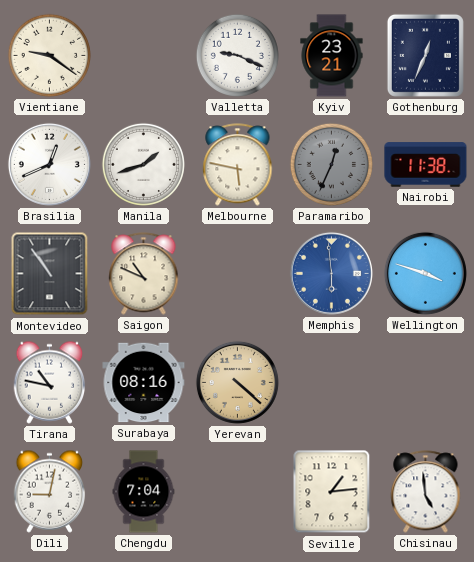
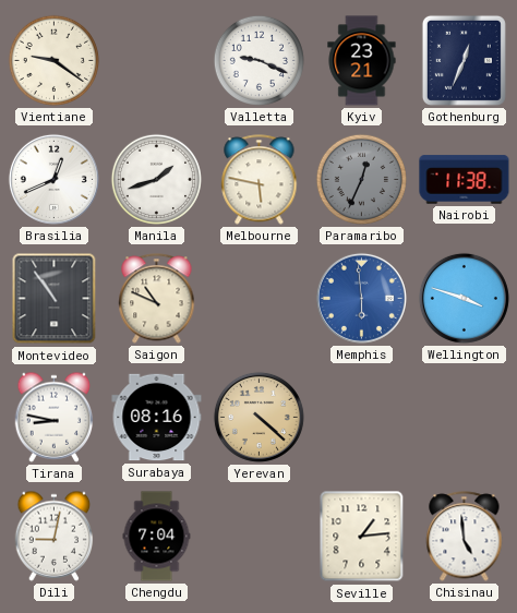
Tirana: 10:47 -> 8:47
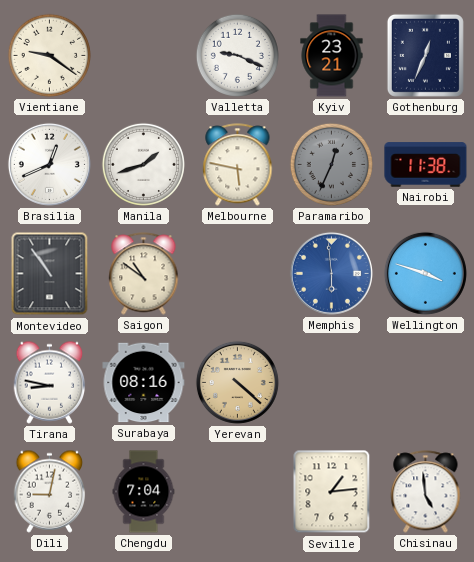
Saigon: 10:49 -> 10:51
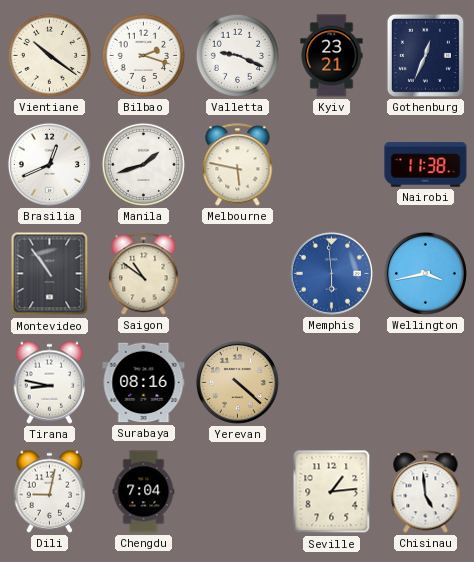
Vientiane: 9:21 -> 10:21
Bilbao: none -> 2:18
Paramaribo: 12:34 -> none
Wellington: 3:48 -> 3:43
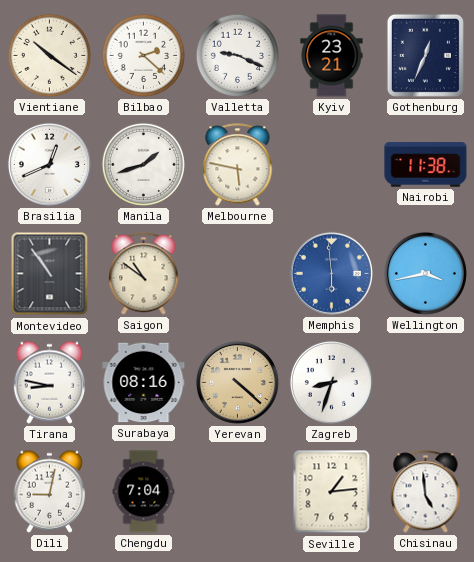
Bilbao: 2:18 -> 2:22
Zagreb: none -> 8:33
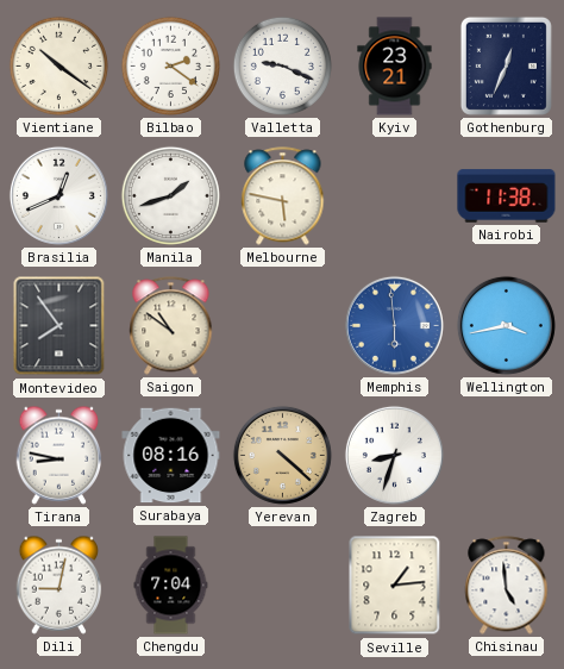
Bilbao: 2:22 -> 2:21
Montevideo: 10:54 -> 7:54
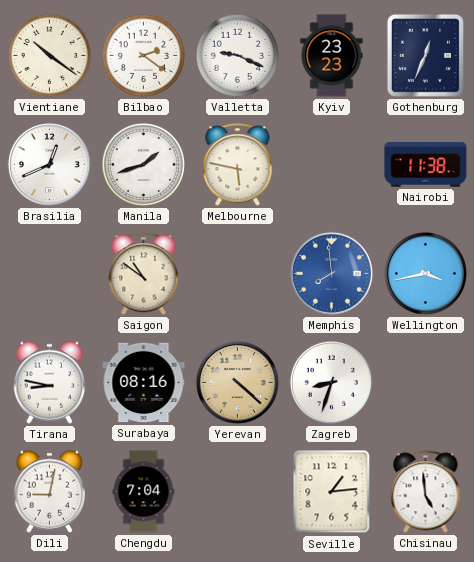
Kyiv: 23:21 -> 23:23
Montevideo: 7:54 -> none
Memphis: 5:59 -> 7:59
